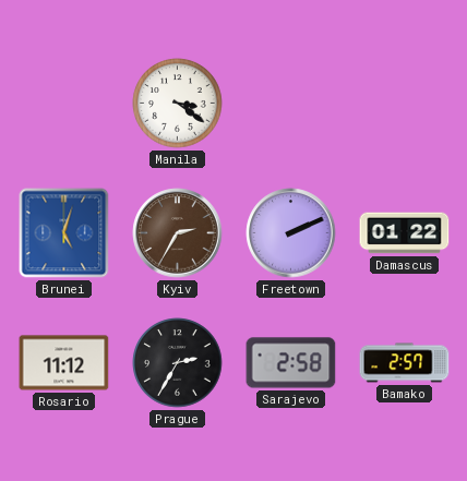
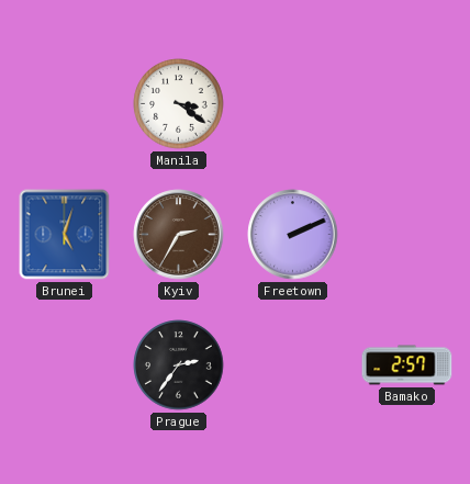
Damascus: 01:22 -> none
Rosario: 11:12 -> none
Prague: 2:35 -> 2:36
Sarajevo: 2:58 -> none
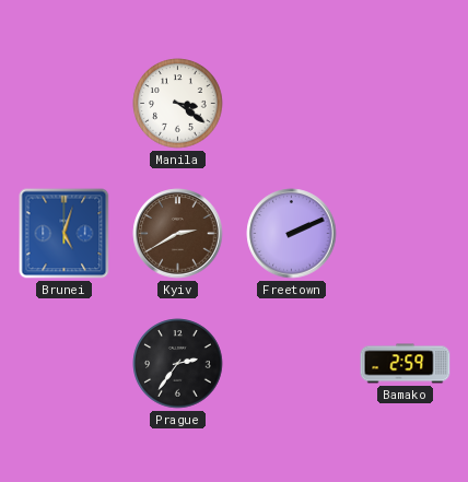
Kyiv: 2:35 -> 2:40
Bamako: 2:57 -> 2:59
